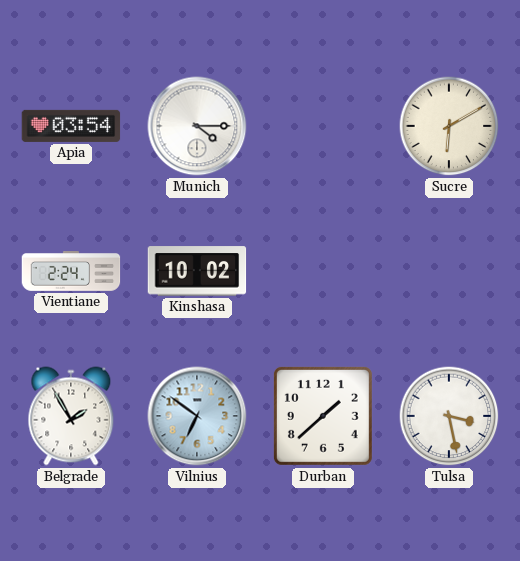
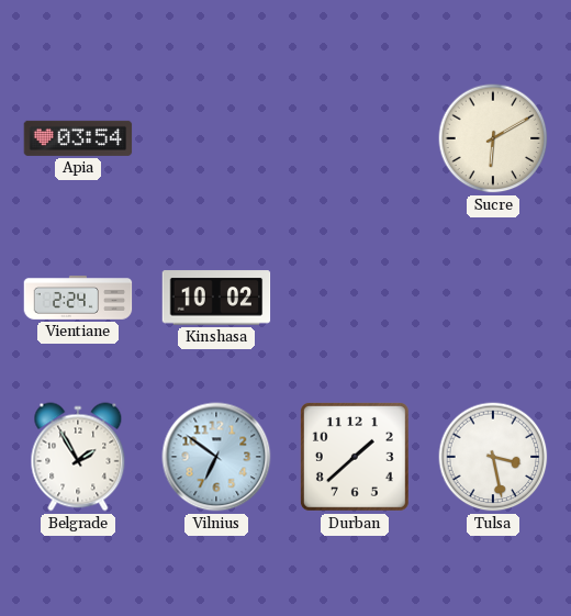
Munich: 4:15 -> none
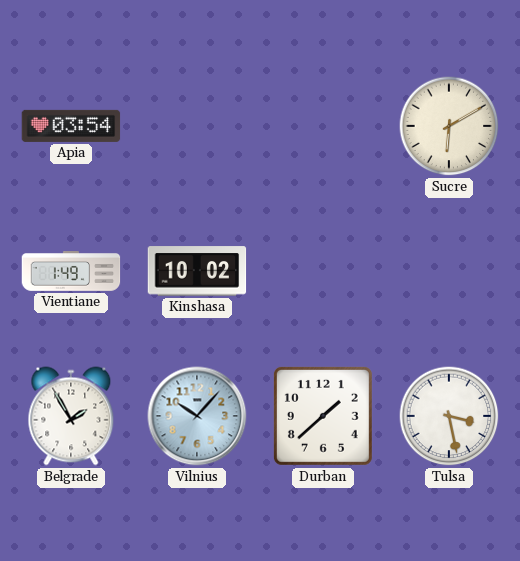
Vientiane: 2:24 -> 1:49
Vilnius: 6:51 -> 10:07
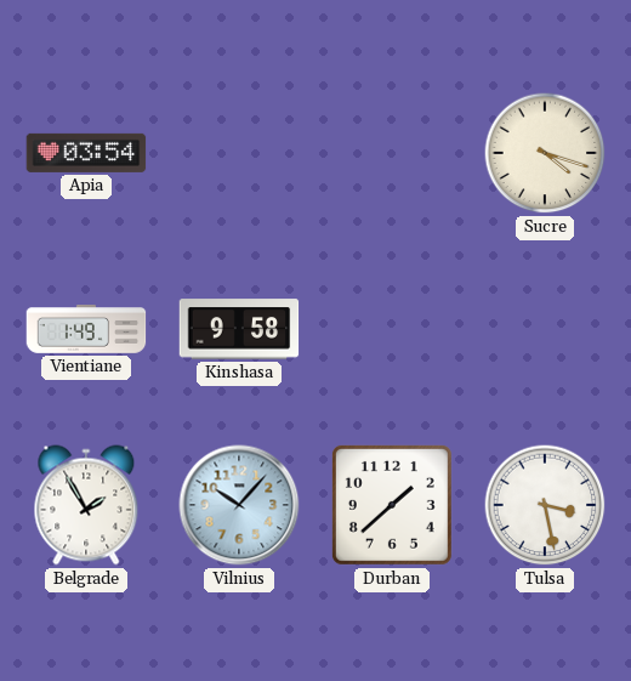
Sucre: 6:10 -> 4:18
Kinshasa: 10:02 -> 9:58
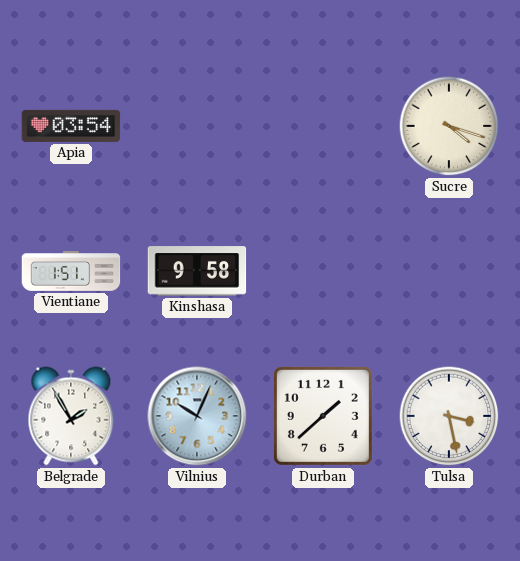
Vientiane: 1:49 -> 1:51
Vilnius: 10:07 -> 10:04
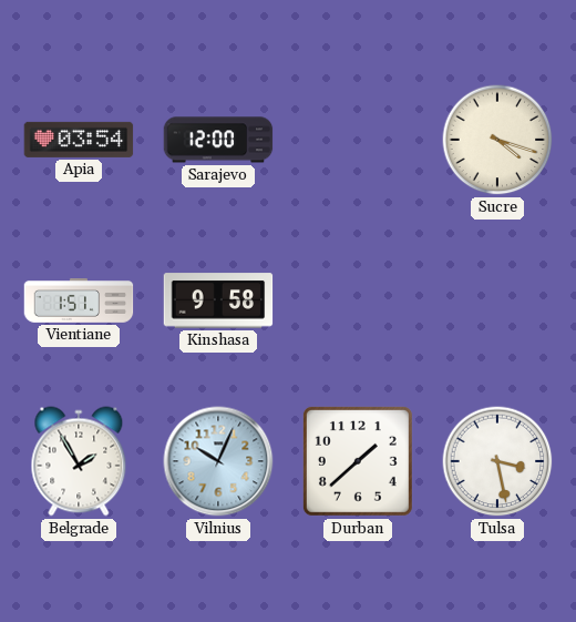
Sarajevo: none -> 12:00
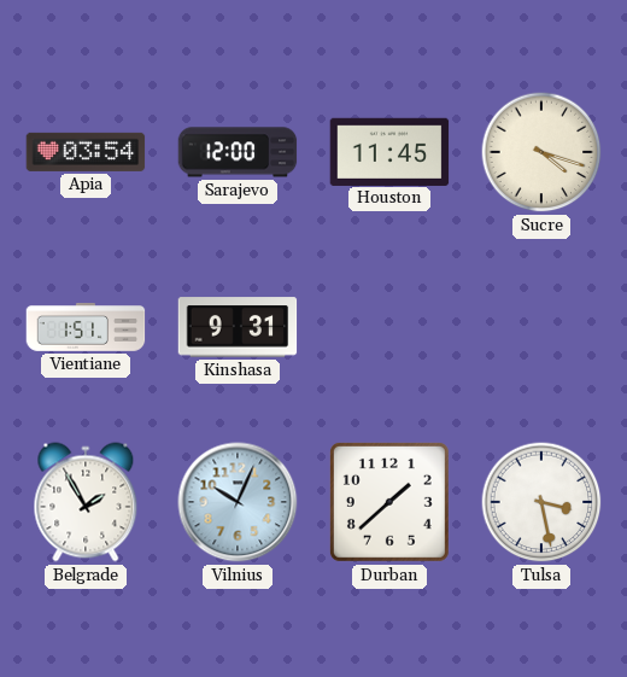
Houston: none -> 11:45
Kinshasa: 9:58 -> 9:31
